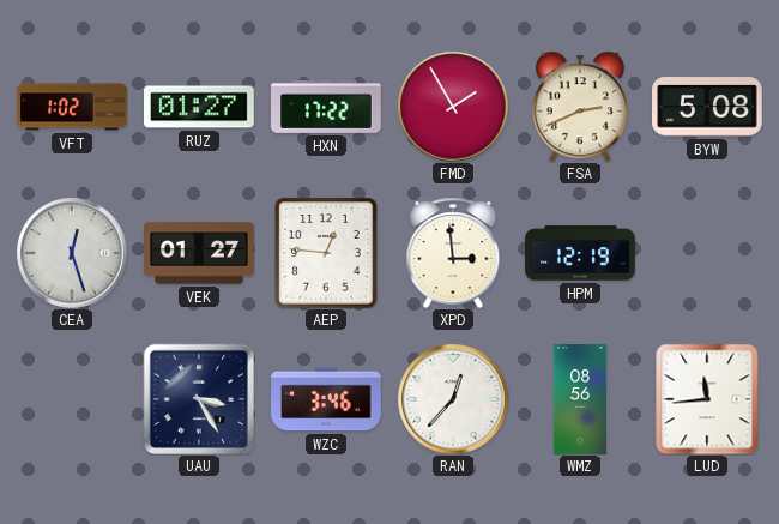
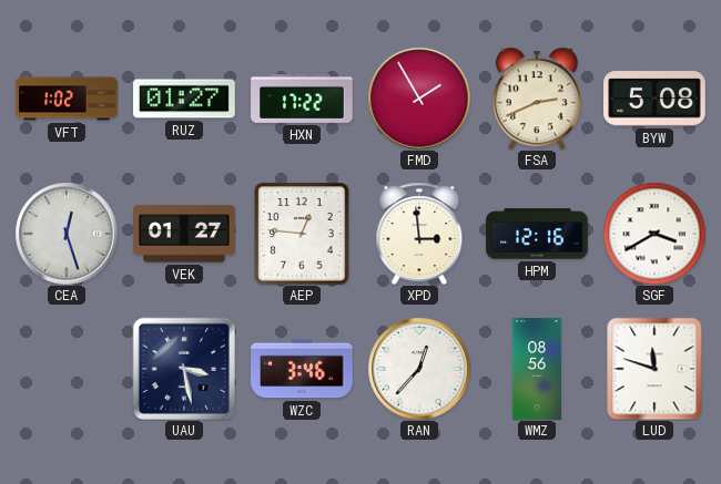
HPM: 12:19 -> 12:16
SGF: none -> 3:40
UAU: 3:25 -> 3:28
LUD: 11:44 -> 11:48
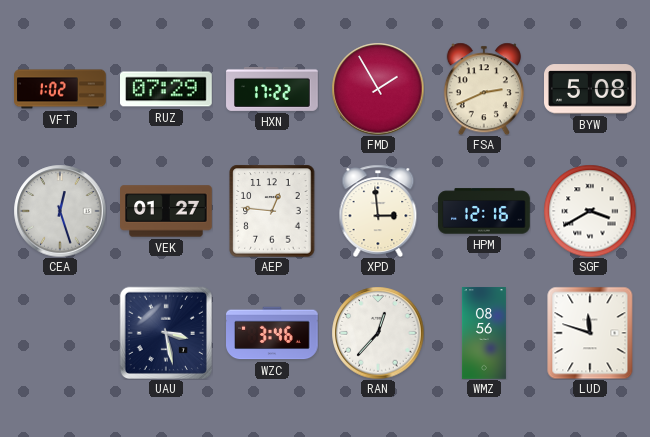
RUZ: 01:27 -> 07:29
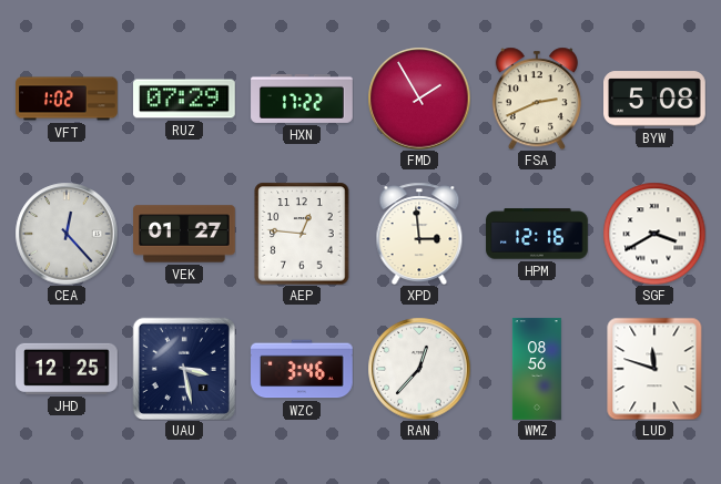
CEA: 12:27 -> 12:23
JHD: none -> 12:25
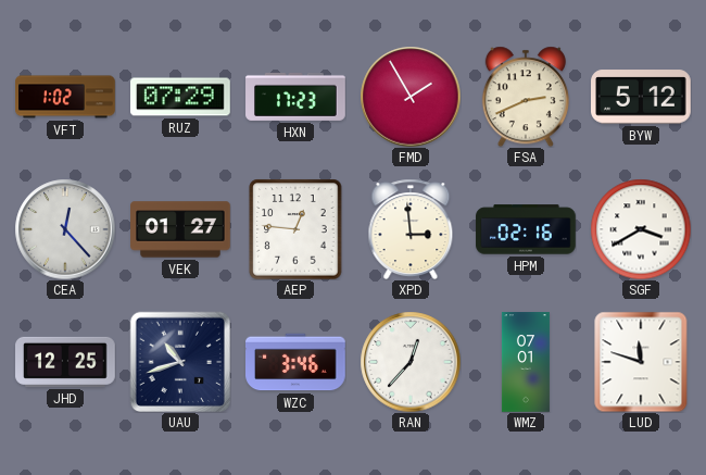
HXN: 17:22 -> 17:23
BYW: 5:08 -> 5:12
HPM: 12:16 -> 02:16
UAU: 3:28 -> 10:42
WMZ: 08:56 -> 07:01
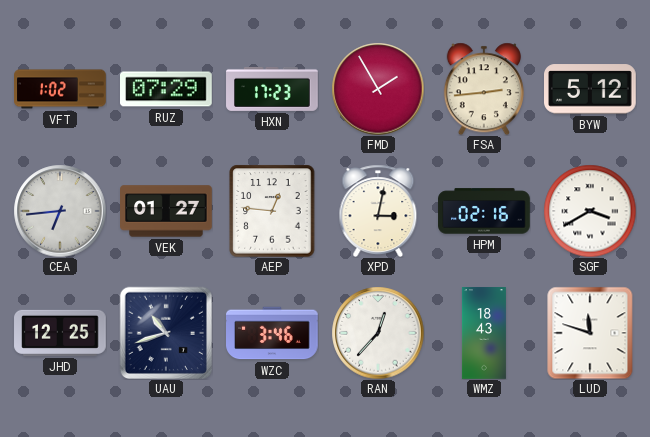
FSA: 2:41 -> 2:44
CEA: 12:23 -> 6:44
XPD: 2:59 -> 3:02
WMZ: 07:01 -> 18:43
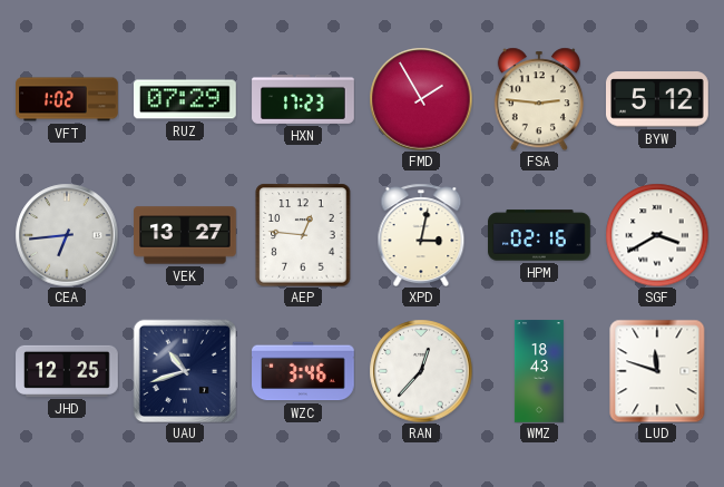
FSA: 2:44 -> 2:46
VEK: 01:27 -> 13:27
